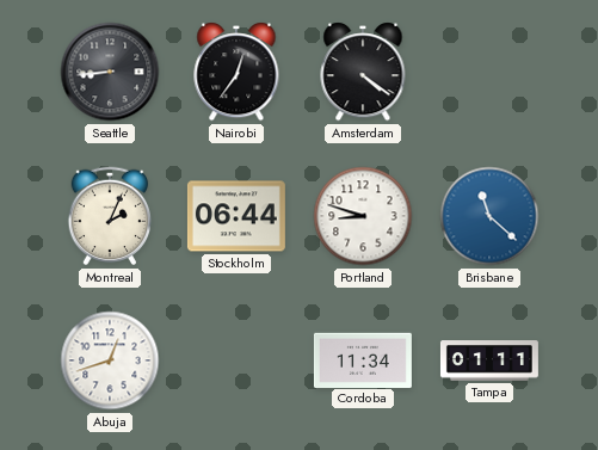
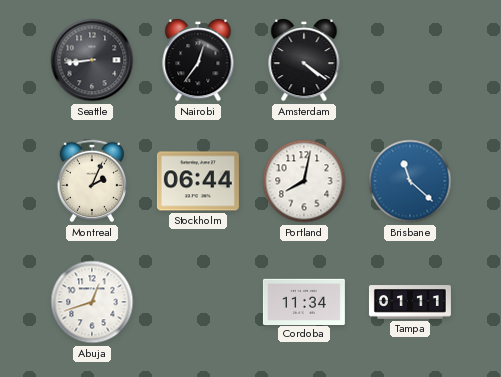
Portland: 8:48 -> 8:02
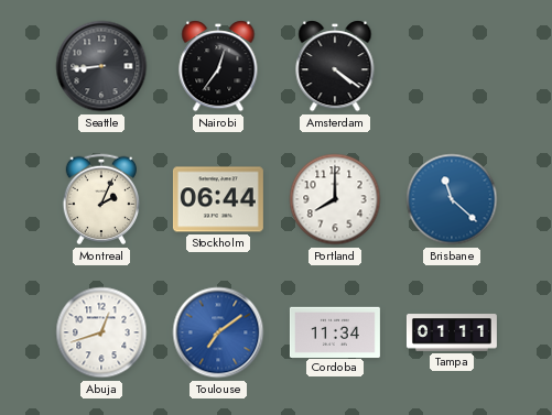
Portland: 8:02 -> 8:00
Toulouse: none -> 7:09
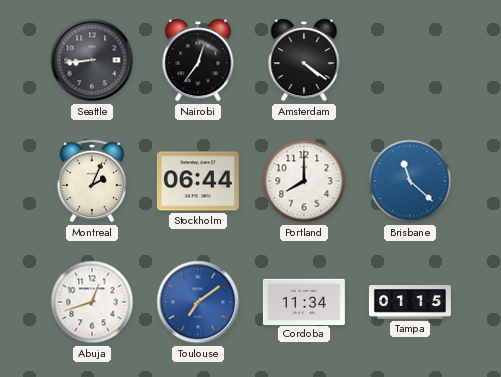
Tampa: 01:11 -> 01:15
